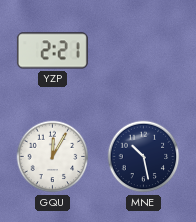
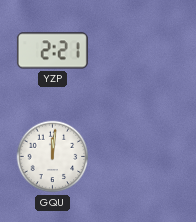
GQU: 12:05 -> 12:01
MNE: 10:28 -> none
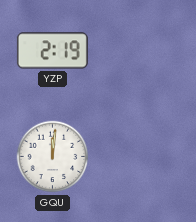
YZP: 2:21 -> 2:19
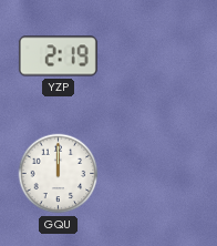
GQU: 12:01 -> 12:00
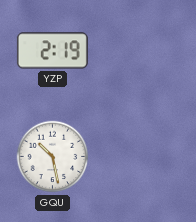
GQU: 12:00 -> 10:28
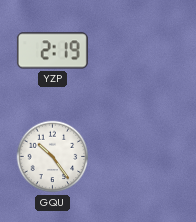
GQU: 10:28 -> 10:24
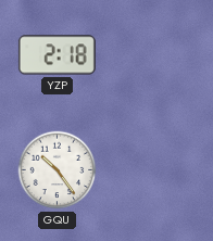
YZP: 2:19 -> 2:18
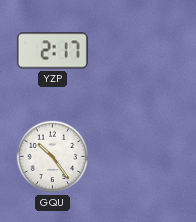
YZP: 2:18 -> 2:17
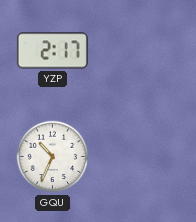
GQU: 10:24 -> 10:34
